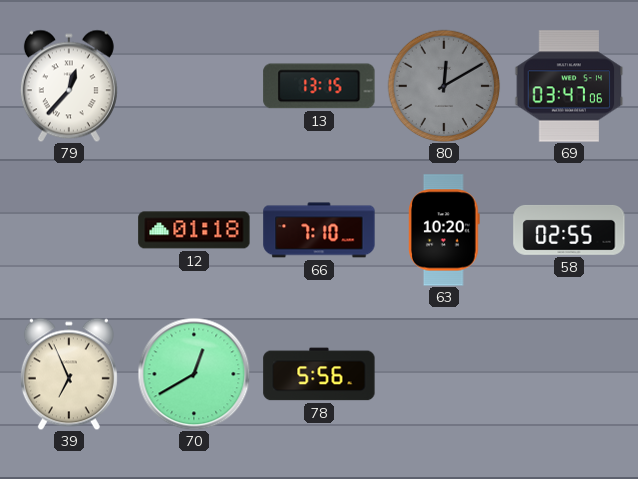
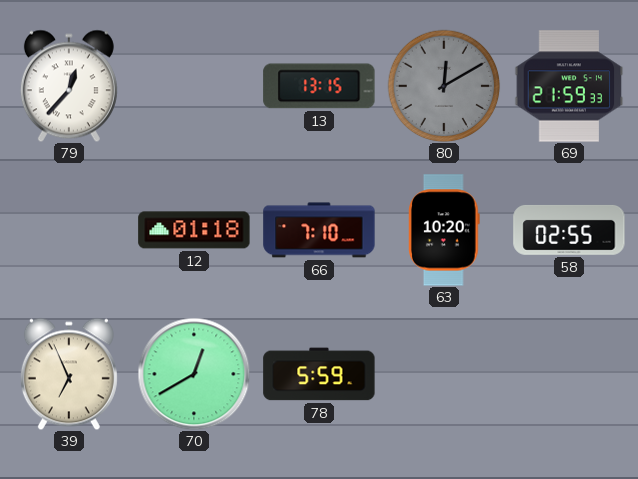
69: 03:47 -> 21:59
78: 5:56 -> 5:59
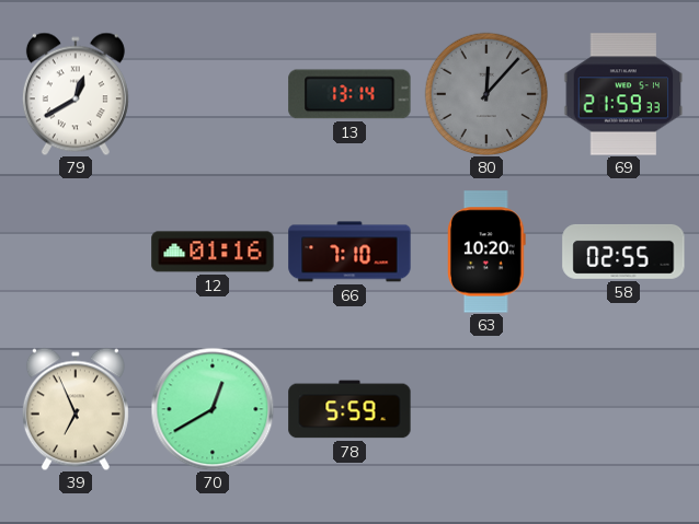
79: 12:37 -> 12:40
13: 13:15 -> 13:14
80: 12:10 -> 12:07
12: 01:18 -> 01:16
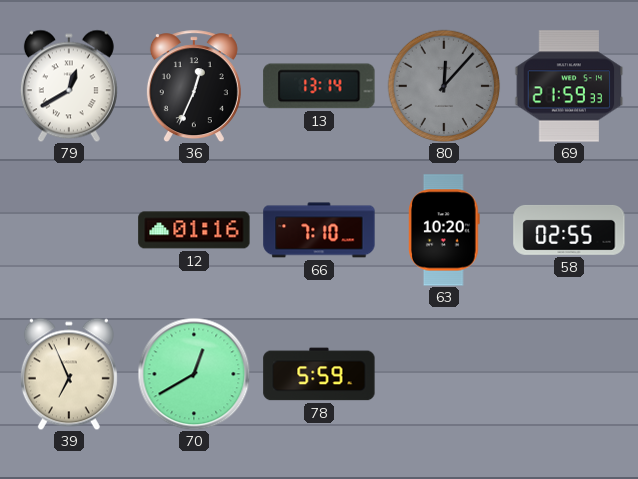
36: none -> 12:34
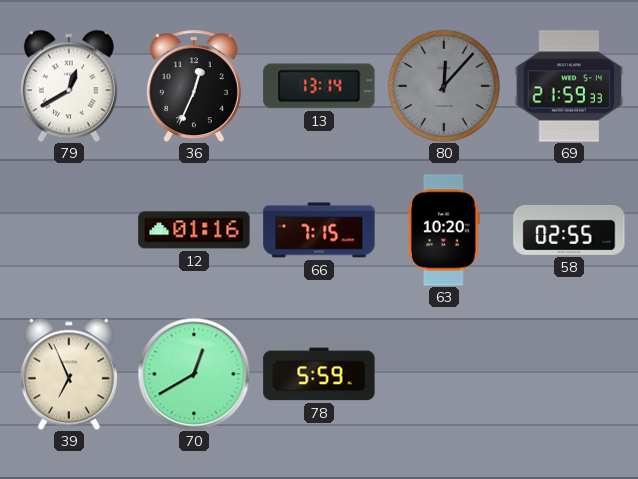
66: 7:10 -> 7:15
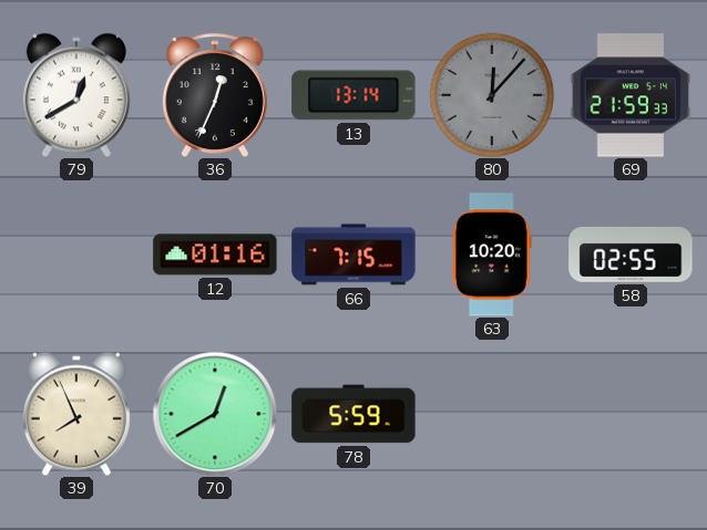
39: 6:56 -> 7:56
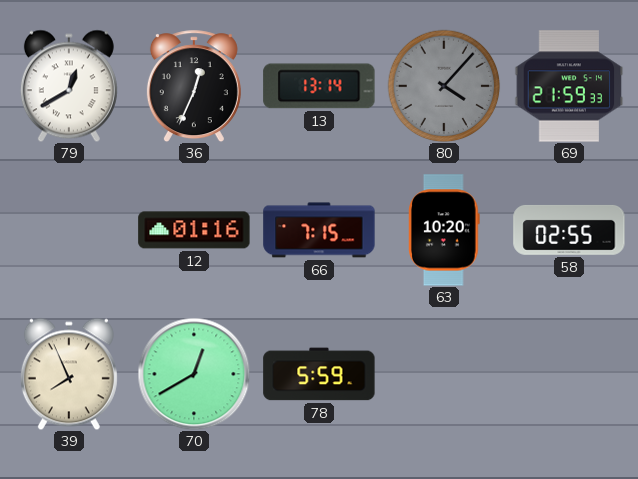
80: 12:07 -> 4:07
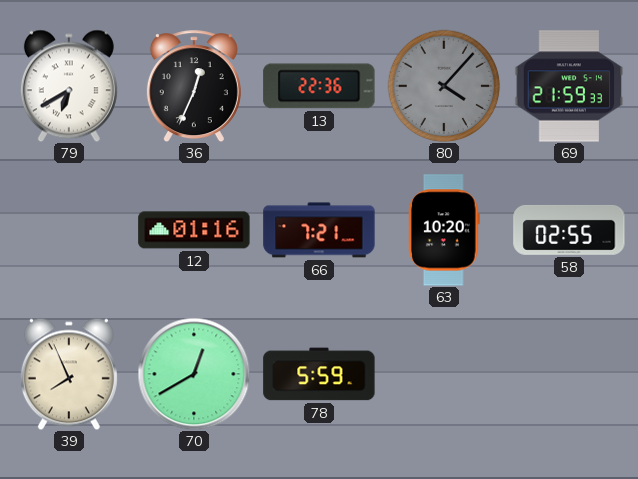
79: 12:40 -> 6:40
13: 13:14 -> 22:36
66: 7:15 -> 7:21
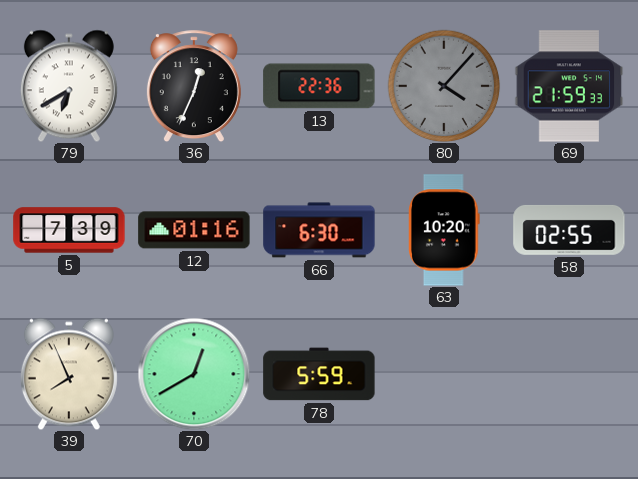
5: none -> 7:39
66: 7:21 -> 6:30
